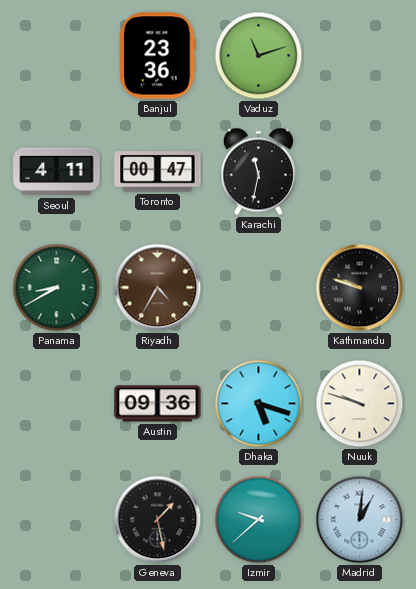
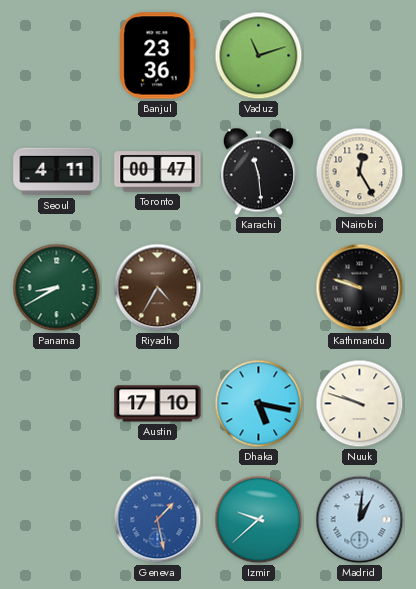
Karachi: 11:32 -> 11:29
Nairobi: none -> 12:25
Austin: 09:36 -> 17:10
Dhaka: 5:18 -> 5:17
Geneva dial: black -> blue
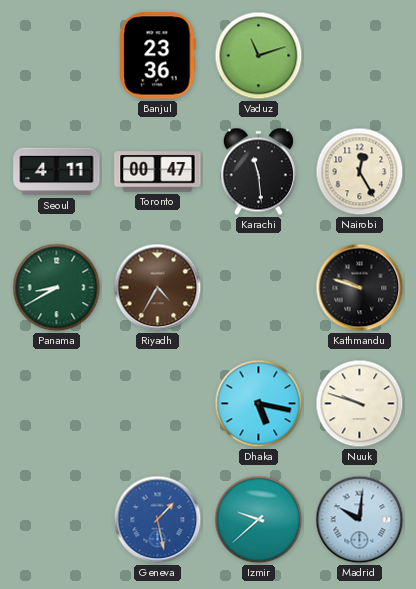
Austin: 17:10 -> none
Madrid: 1:01 -> 10:01
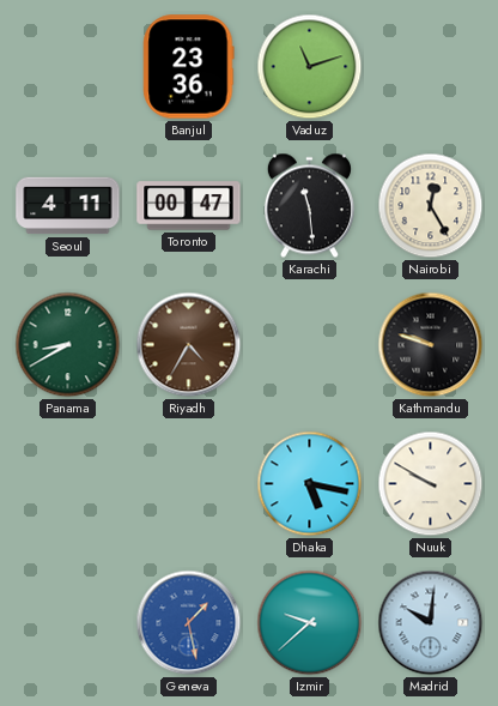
Nuuk: 9:48 -> 9:50
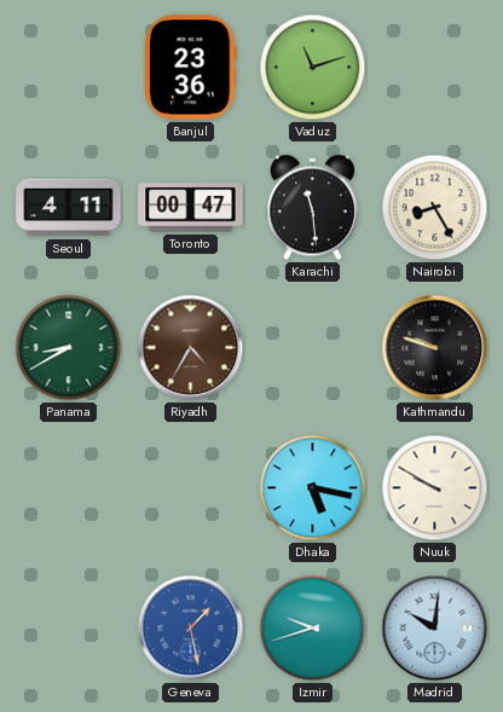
Nairobi: 12:25 -> 8:25
Izmir: 9:38 -> 9:42
